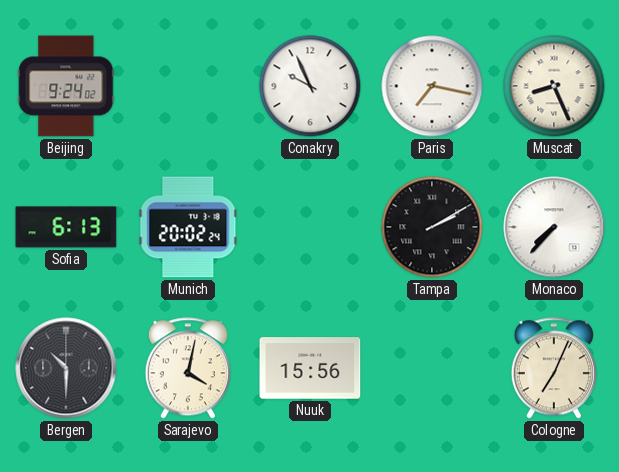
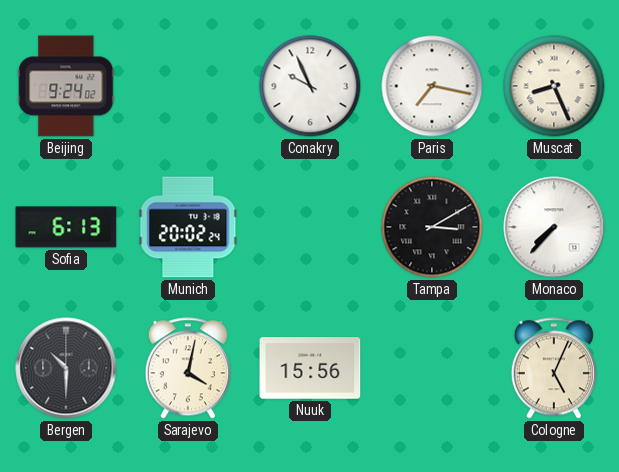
Tampa: 2:10 -> 3:10
Cologne: 7:04 -> 5:04
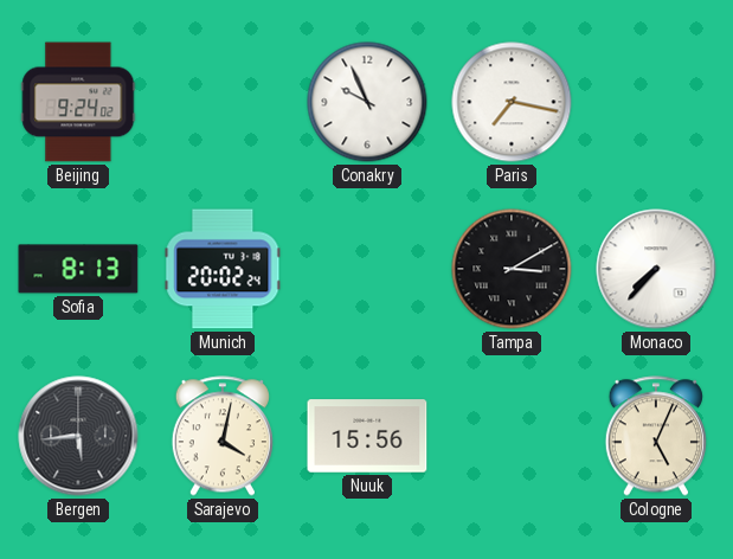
Muscat: 8:26 -> none
Sofia: 6:13 -> 8:13
Bergen: 10:30 -> 5:44
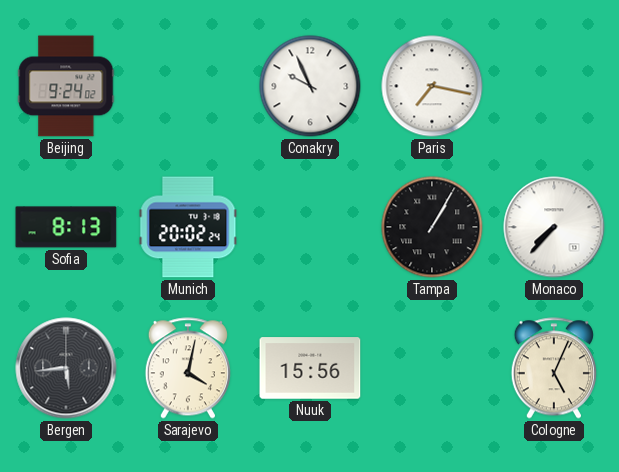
Tampa: 3:10 -> 1:05
